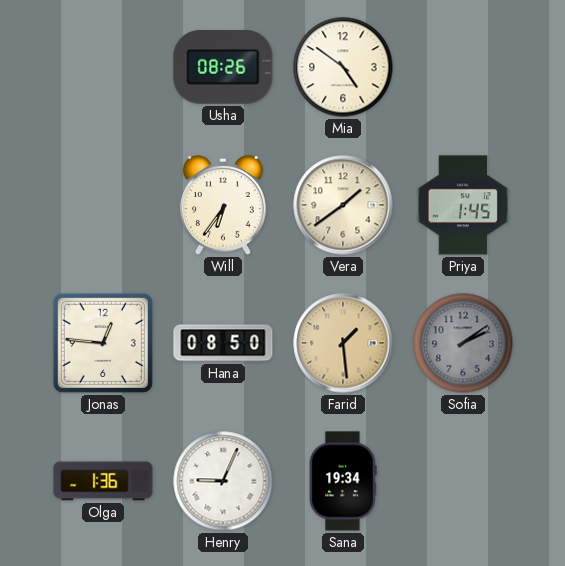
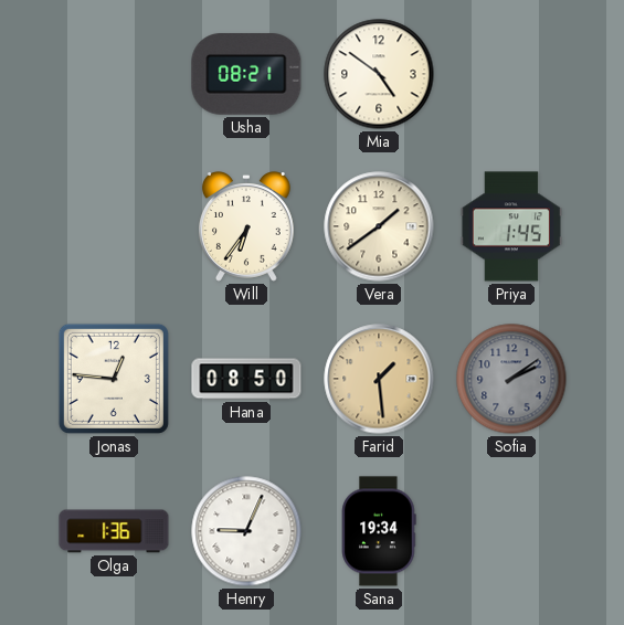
Usha: 08:26 -> 08:21
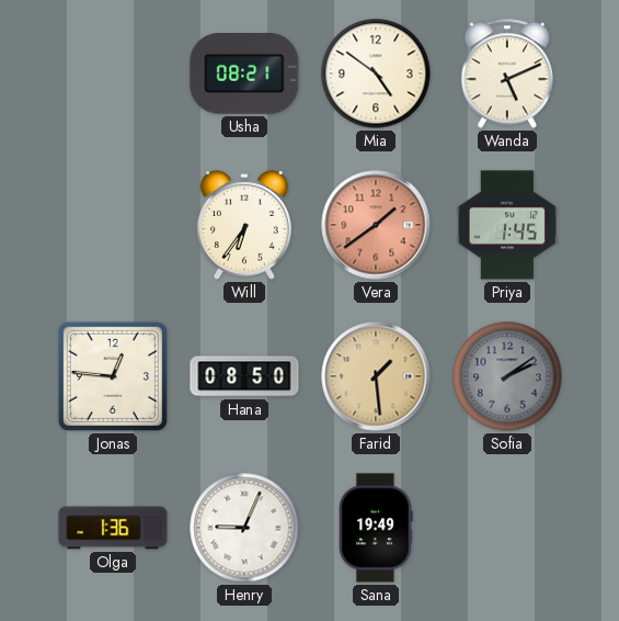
Wanda: none -> 5:11
Vera dial: cream -> salmon
Sana: 19:34 -> 19:49
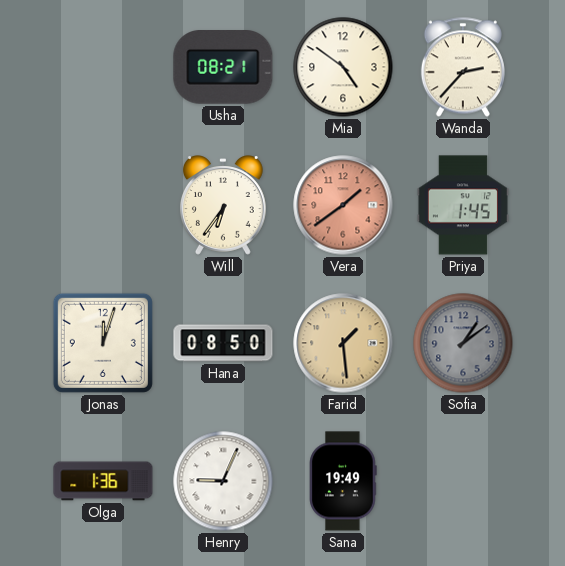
Wanda: 5:11 -> 2:37
Jonas: 12:46 -> 12:03
Sofia: 2:09 -> 1:09
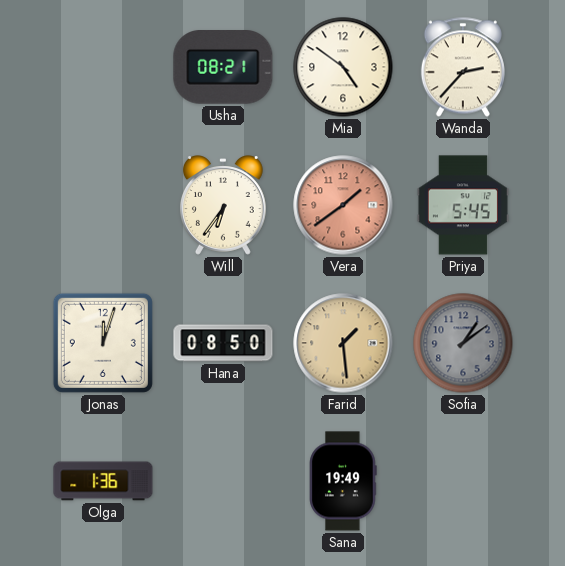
Priya: 1:45 -> 5:45
Henry: 9:04 -> none
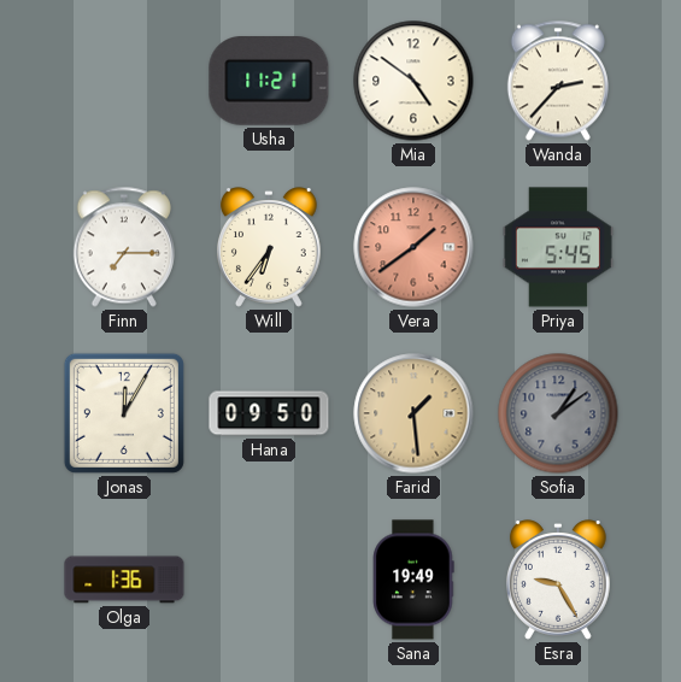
Usha: 08:21 -> 11:21
Finn: none -> 7:15
Jonas: 12:03 -> 12:05
Hana: 08:50 -> 09:50
Esra: none -> 9:25
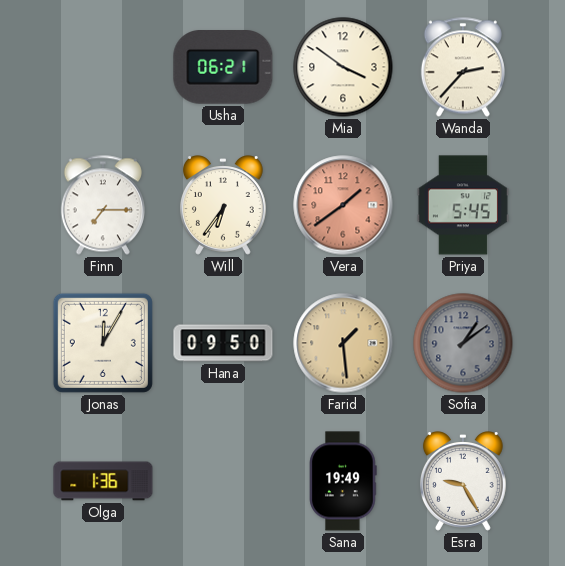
Usha: 11:21 -> 06:21
Mia: 4:51 -> 3:51
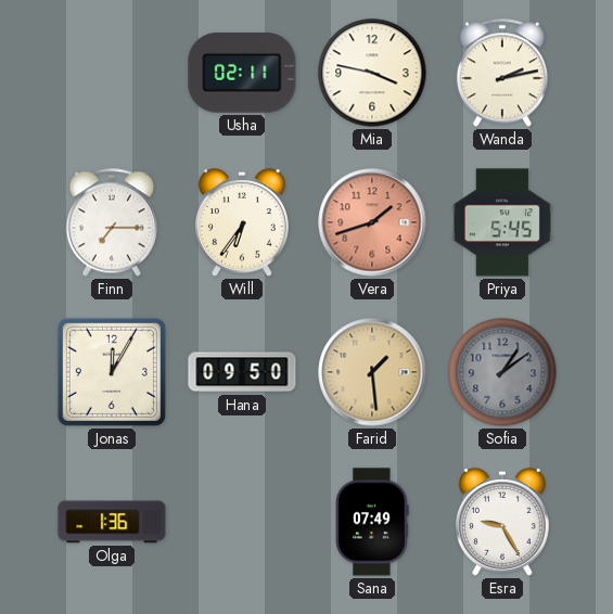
Usha: 06:21 -> 02:11
Mia: 3:51 -> 3:47
Wanda: 2:37 -> 2:13
Vera: 1:39 -> 1:42
Sana: 19:49 -> 07:49
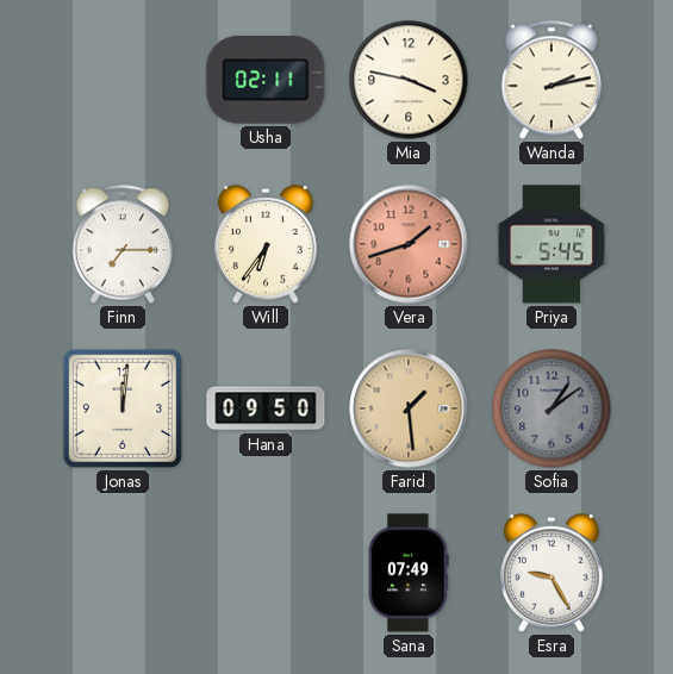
Jonas: 12:05 -> 12:01
Olga: 1:36 -> none
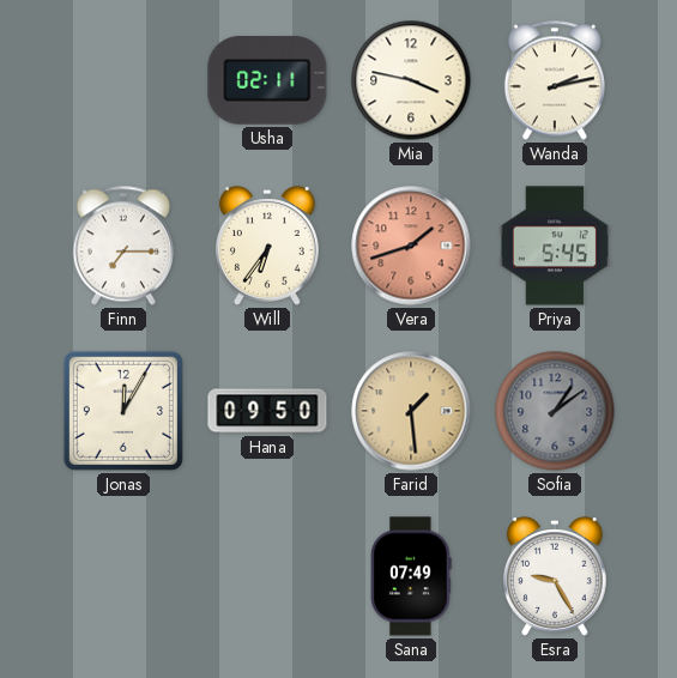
Jonas: 12:01 -> 12:05
